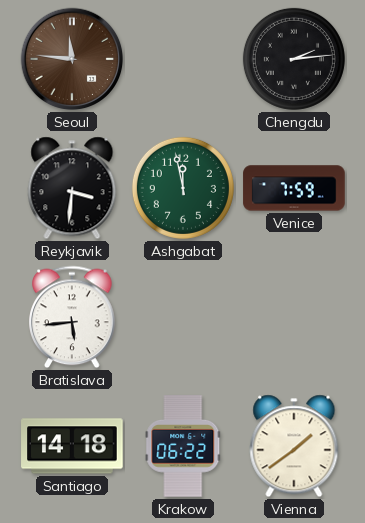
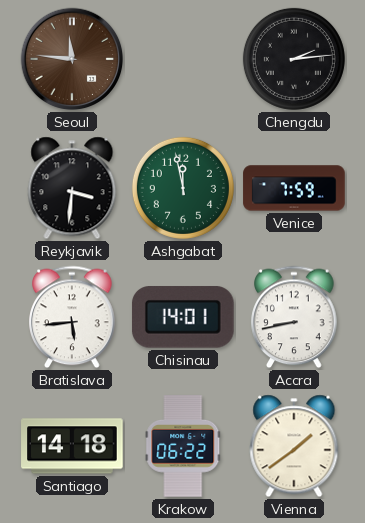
Chisinau: none -> 14:01
Accra: none -> 8:43
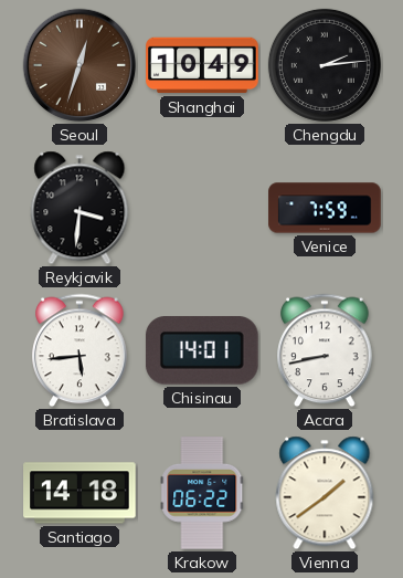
Seoul: 11:46 -> 12:33
Shanghai: none -> 10:49
Ashgabat: 11:58 -> none
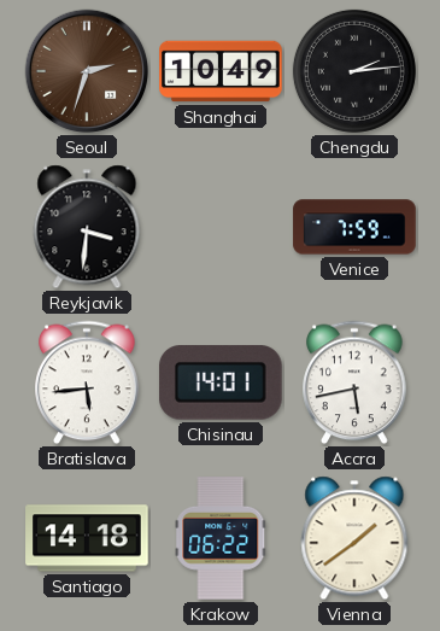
Seoul: 12:33 -> 2:33
Accra: 8:43 -> 5:43
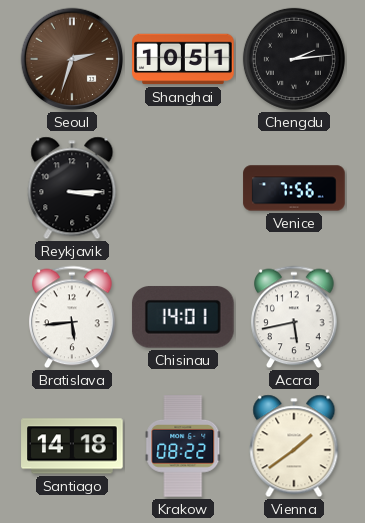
Shanghai: 10:49 -> 10:51
Reykjavik: 3:31 -> 3:15
Venice: 7:59 -> 7:56
Krakow: 06:22 -> 08:22
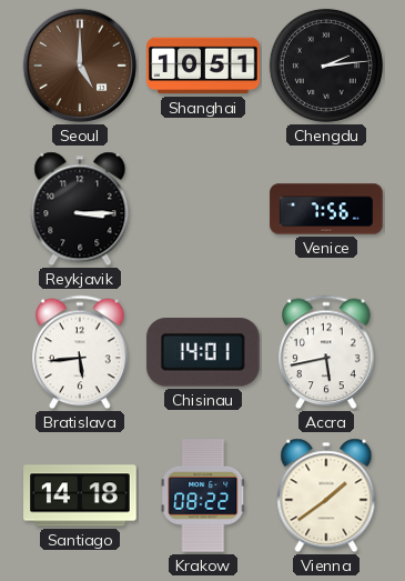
Seoul: 2:33 -> 5:00
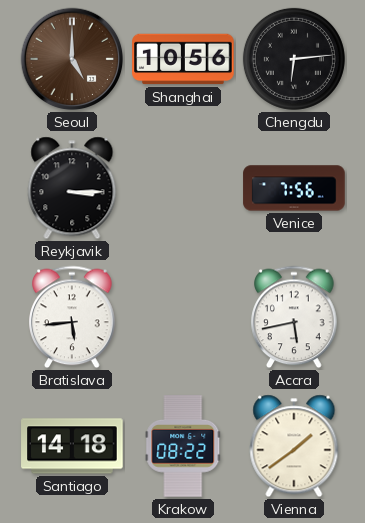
Shanghai: 10:51 -> 10:56
Chengdu: 2:14 -> 6:14
Chisinau: 14:01 -> none
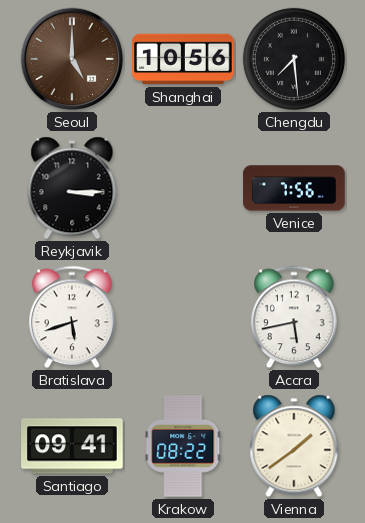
Chengdu: 6:14 -> 7:29
Bratislava: 5:44 -> 5:42
Santiago: 14:18 -> 09:41
